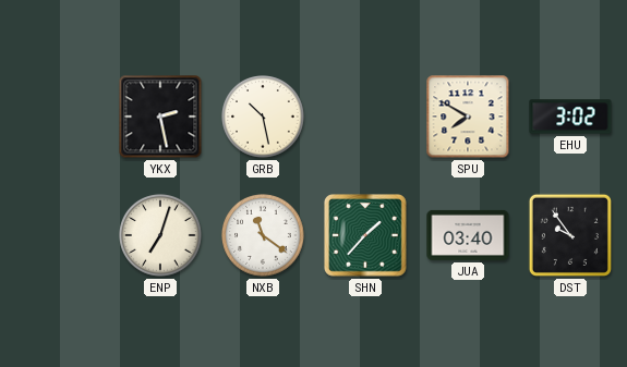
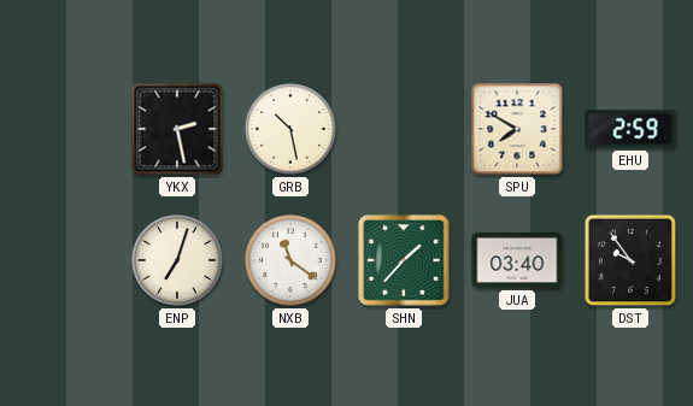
EHU: 3:02 -> 2:59
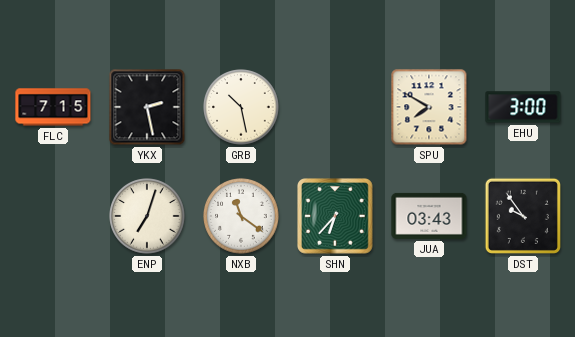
FLC: none -> 7:15
EHU: 2:59 -> 3:00
SHN: 1:37 -> 6:37
JUA: 03:40 -> 03:43
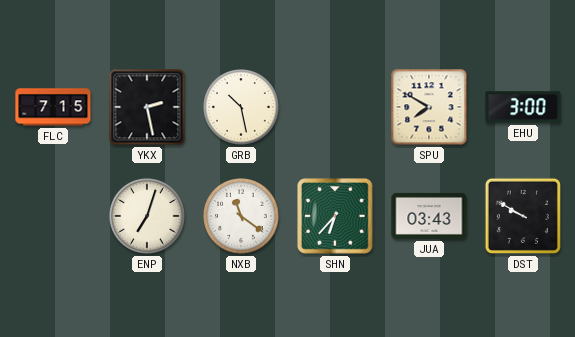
DST: 9:54 -> 9:50
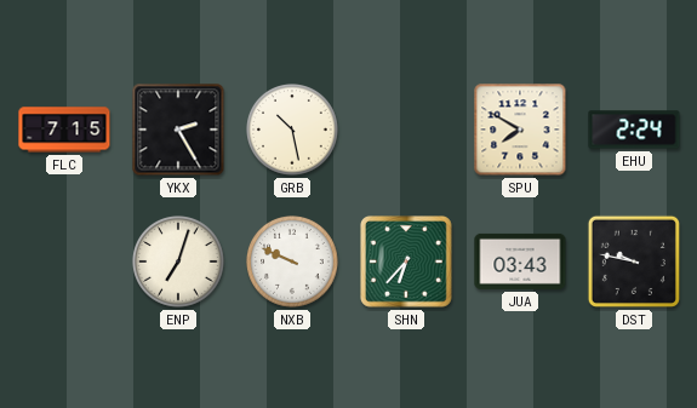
YKX: 2:28 -> 2:25
EHU: 3:00 -> 2:24
NXB: 11:21 -> 9:49
DST: 9:50 -> 9:47
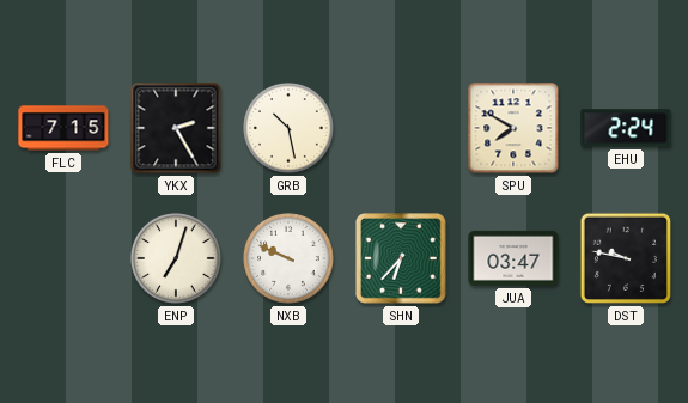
JUA: 03:43 -> 03:47
